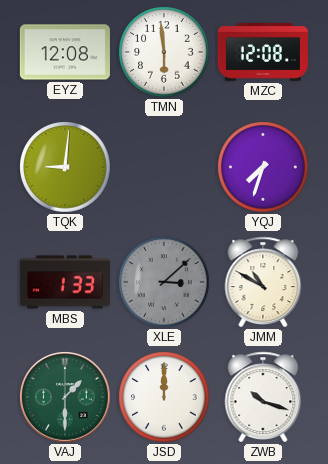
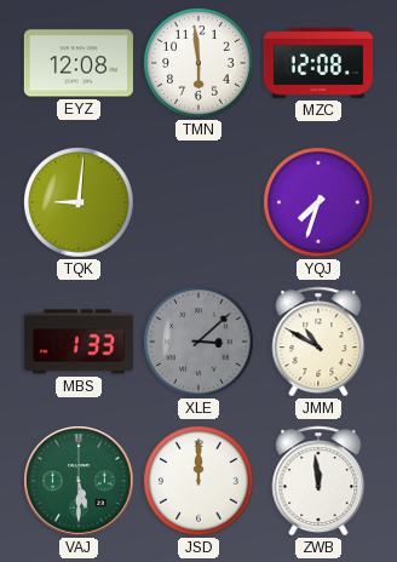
VAJ: 1:30 -> 5:30
ZWB: 10:18 -> 11:59
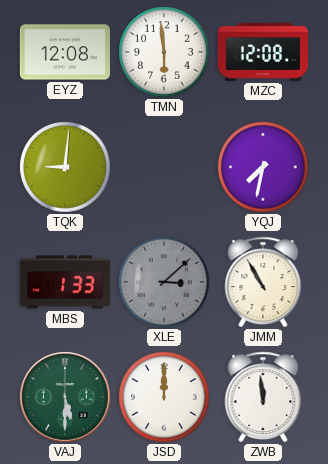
YQJ: 7:33 -> 7:32
JMM: 10:50 -> 10:55
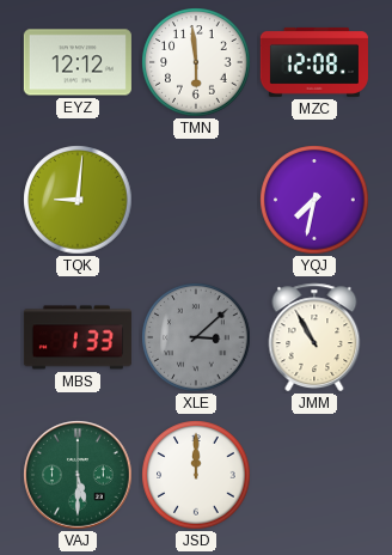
EYZ: 12:08 -> 12:12
ZWB: 11:59 -> none
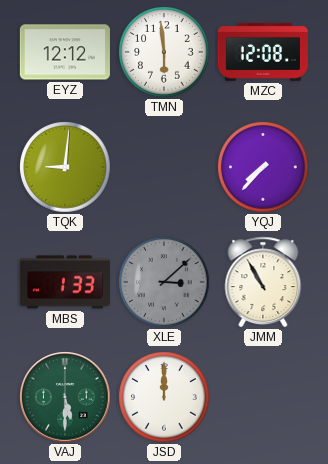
YQJ: 7:32 -> 7:37
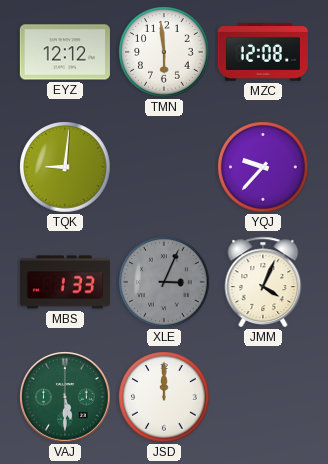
YQJ: 7:37 -> 9:37
XLE: 3:08 -> 3:04
JMM: 10:55 -> 4:04
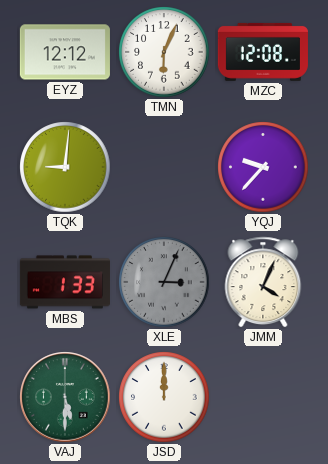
TMN: 5:59 -> 6:04
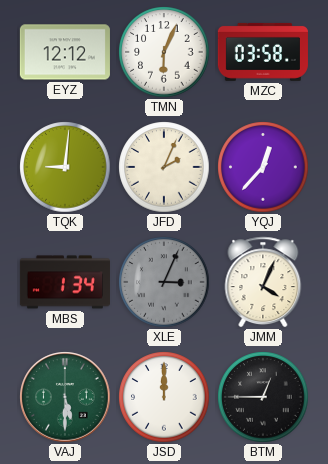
MZC: 12:08 -> 03:58
JFD: none -> 2:04
YQJ: 9:37 -> 12:37
MBS: 1:33 -> 1:34
BTM: none -> 12:45
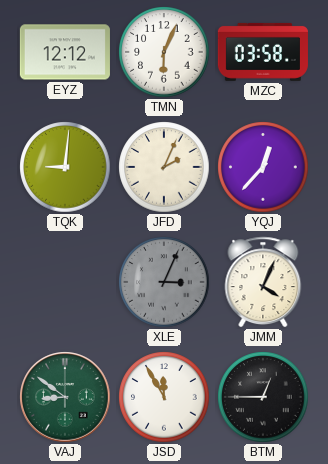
MBS: 1:34 -> none
VAJ: 5:30 -> 8:51
JSD: 12:00 -> 11:55
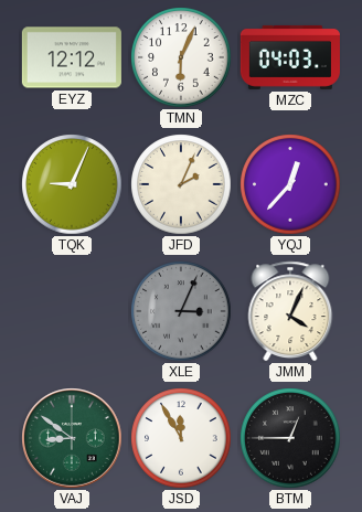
MZC: 03:58 -> 04:03
TQK: 9:01 -> 9:04
